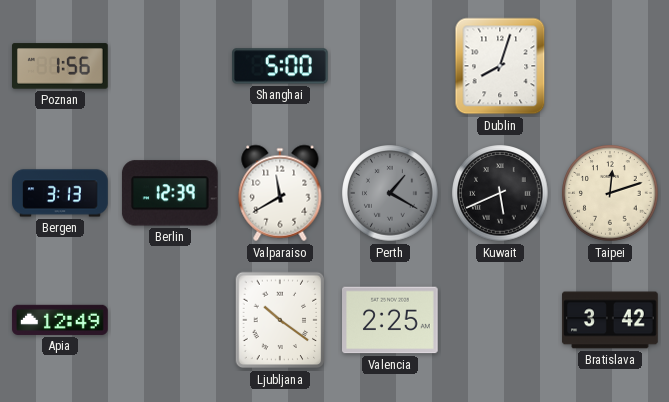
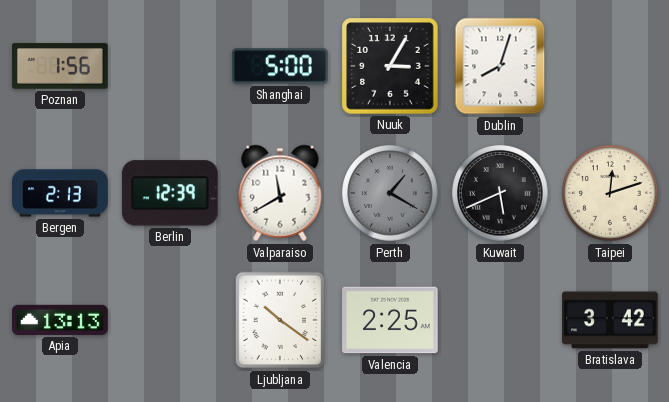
Nuuk: none -> 3:05
Bergen: 3:13 -> 2:13
Apia: 12:49 -> 13:13
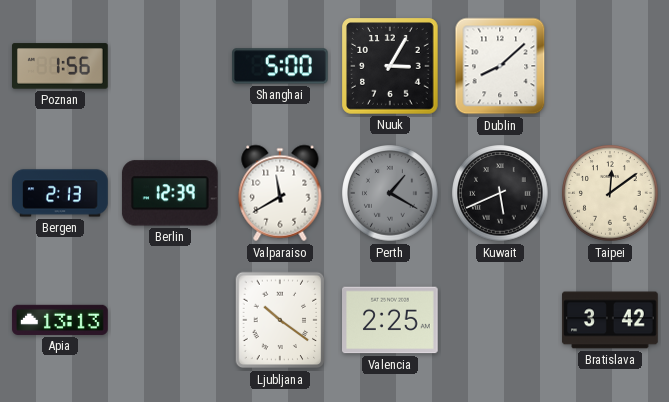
Dublin: 8:03 -> 8:08
Taipei: 12:12 -> 12:09
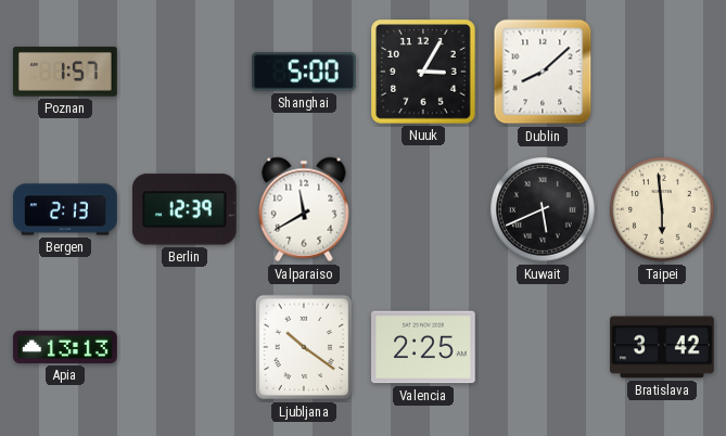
Poznan: 1:56 -> 1:57
Perth: 1:20 -> none
Taipei: 12:09 -> 5:59
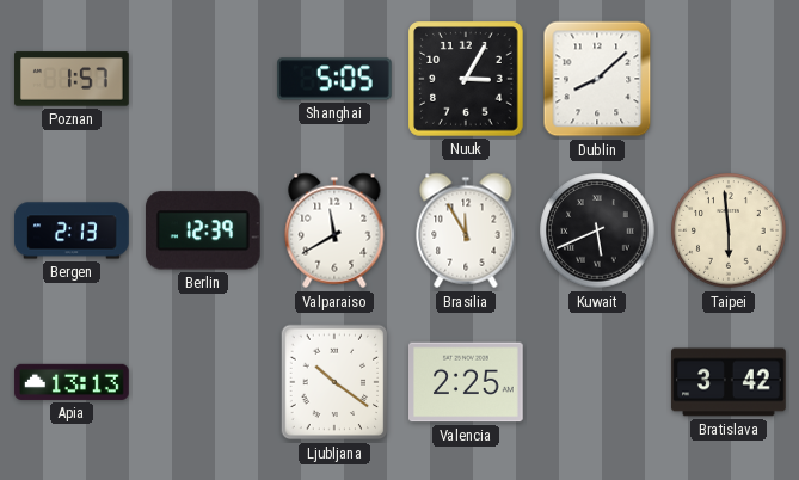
Shanghai: 5:00 -> 5:05
Brasilia: none -> 11:55
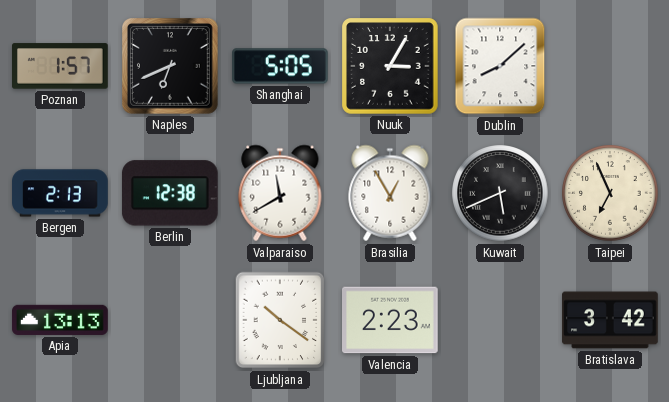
Naples: none -> 6:41
Berlin: 12:39 -> 12:38
Brasilia: 11:55 -> 12:55
Taipei: 5:59 -> 6:56
Valencia: 2:25 -> 2:23
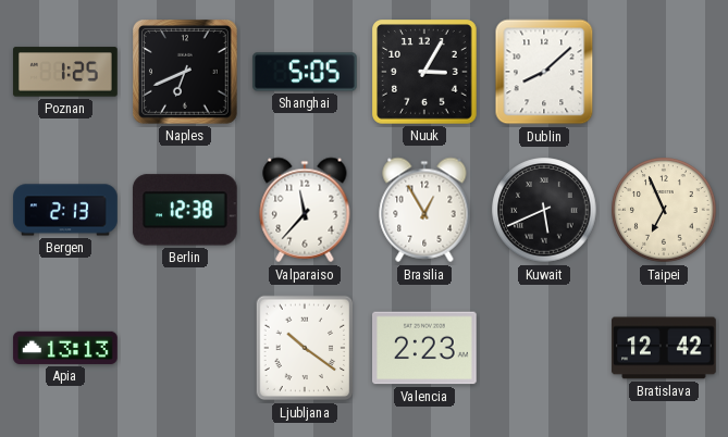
Poznan: 1:57 -> 1:25
Valparaiso: 11:40 -> 11:37
Bratislava: 3:42 -> 12:42
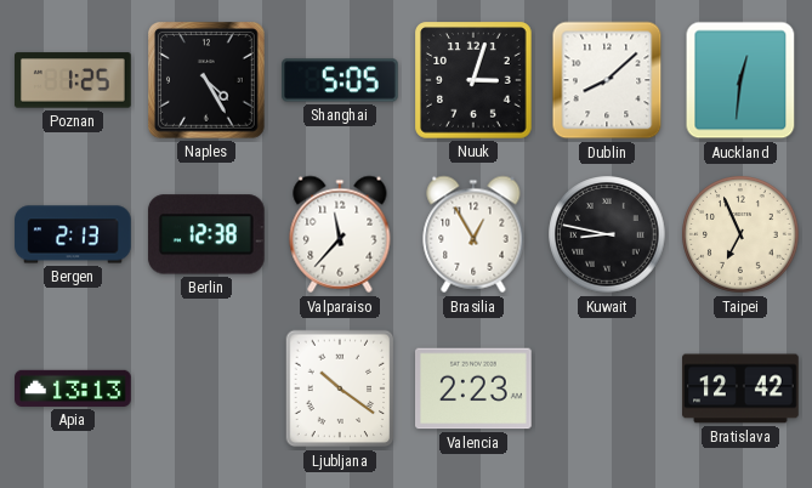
Naples: 6:41 -> 4:25
Nuuk: 3:05 -> 3:03
Auckland: none -> 12:31
Kuwait: 5:41 -> 8:47
